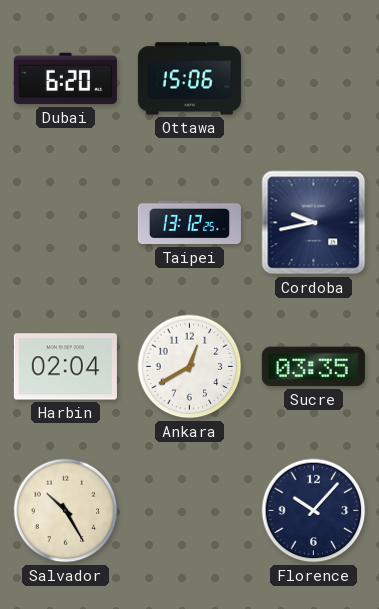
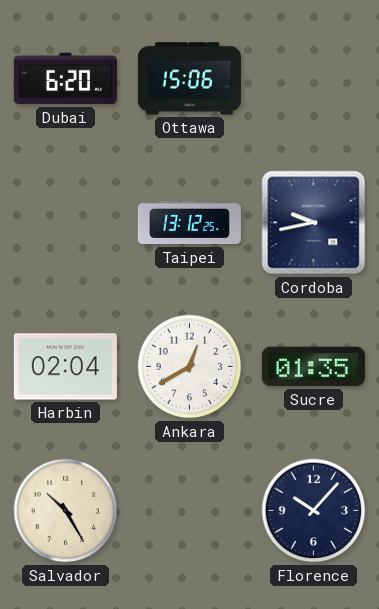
Sucre: 03:35 -> 01:35
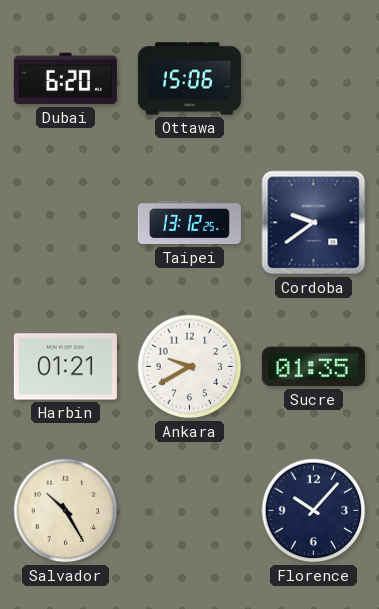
Cordoba: 9:43 -> 9:39
Harbin: 02:04 -> 01:21
Ankara: 12:40 -> 9:40
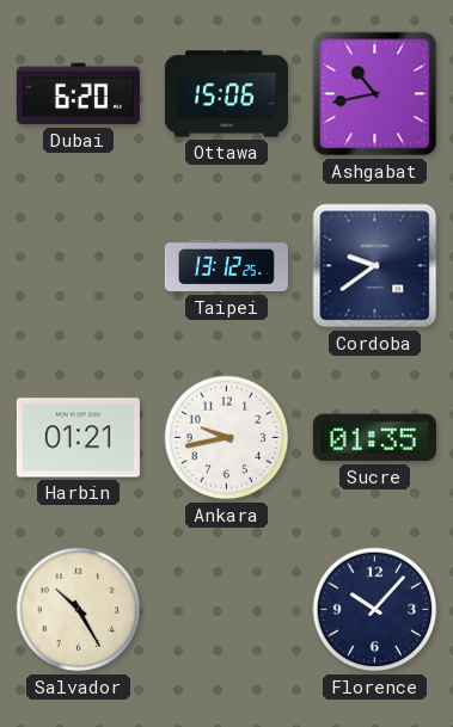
Ashgabat: none -> 10:43
Ankara: 9:40 -> 9:43
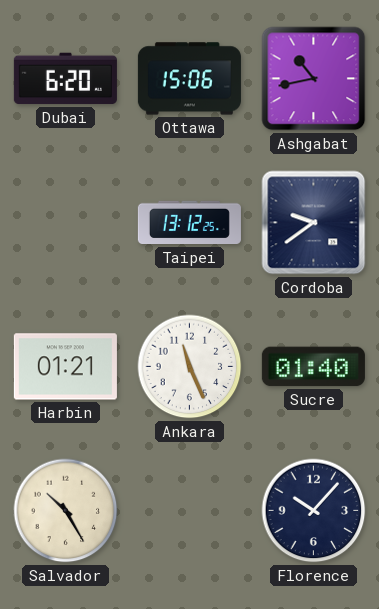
Ankara: 9:43 -> 11:26
Sucre: 01:35 -> 01:40
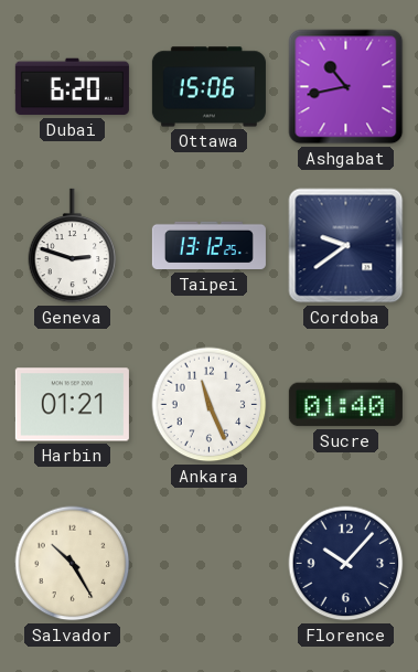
Geneva: none -> 2:48
